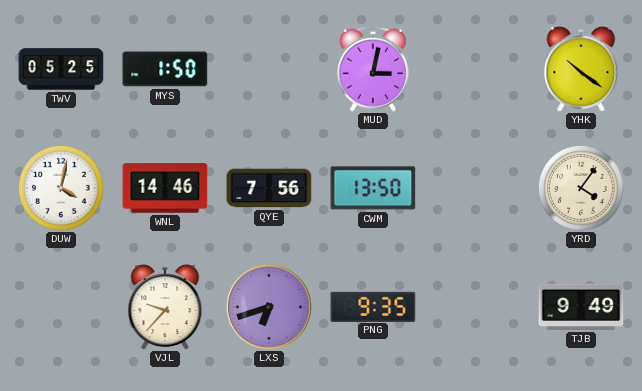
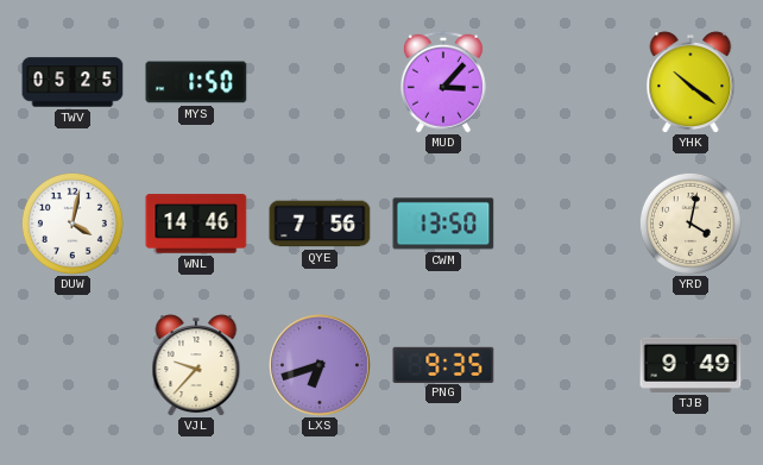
MUD: 3:02 -> 3:07
YRD: 4:06 -> 4:02
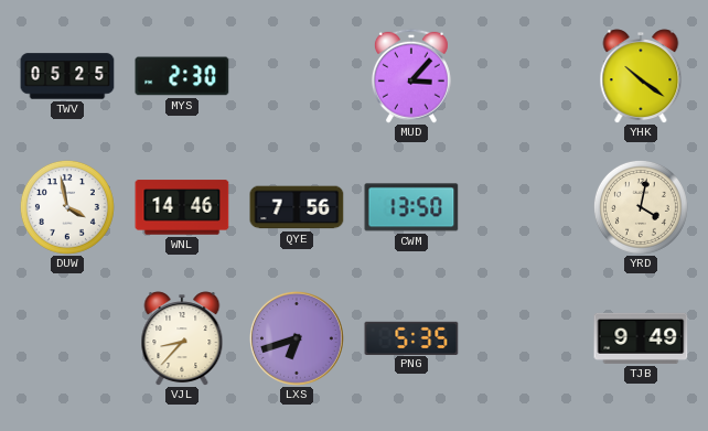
MYS: 1:50 -> 2:30
DUW: 4:02 -> 3:58
VJL: 9:37 -> 8:37
PNG: 9:35 -> 5:35
